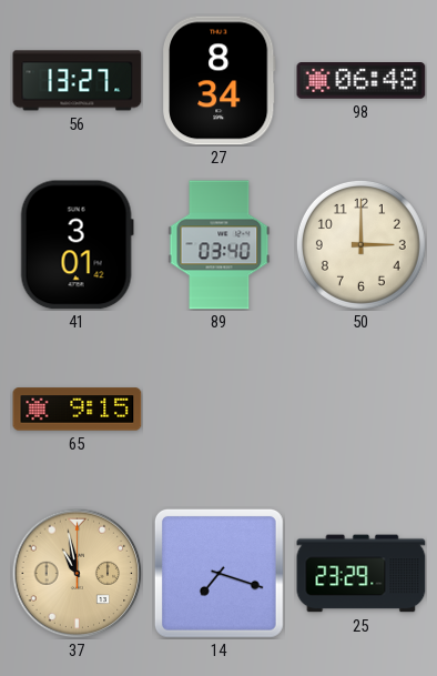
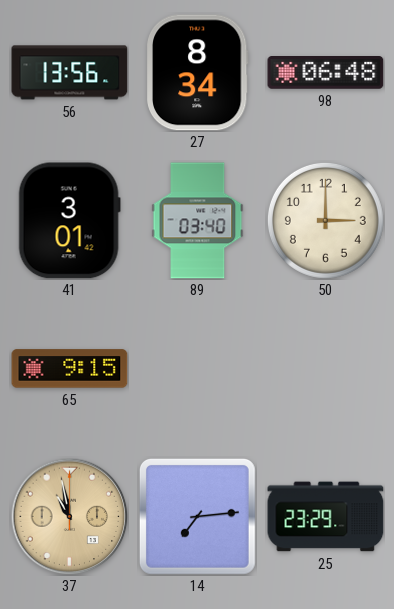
56: 13:27 -> 13:56
14: 7:18 -> 7:14
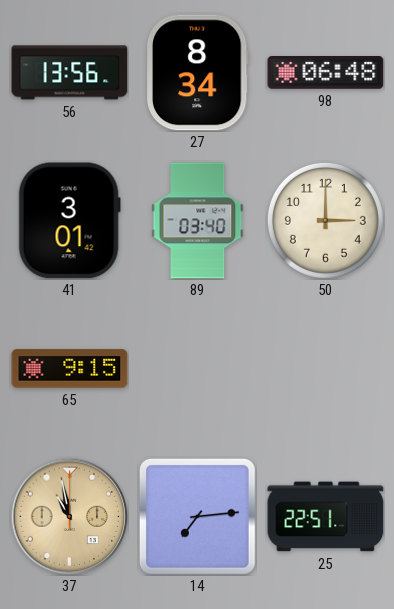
25: 23:29 -> 22:51
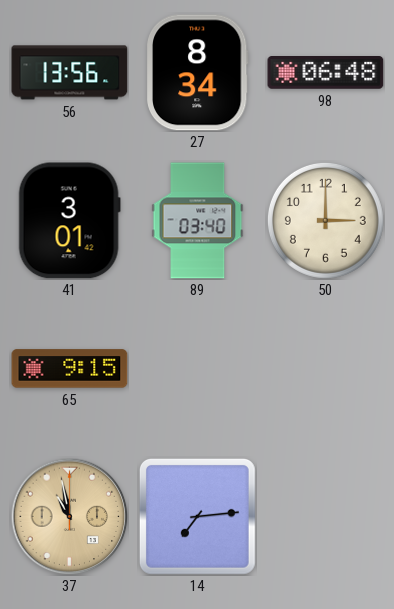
25: 22:51 -> none
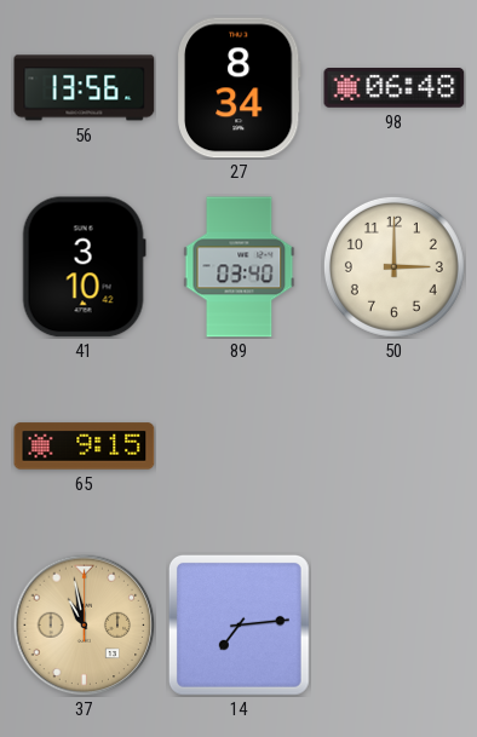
41: 3:01 -> 3:10
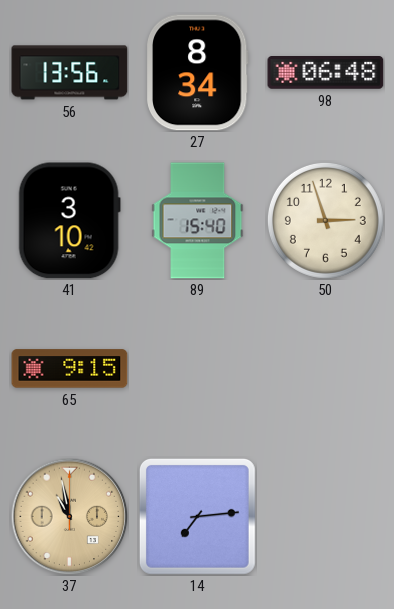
89: 03:40 -> 15:40
50: 3:00 -> 2:57
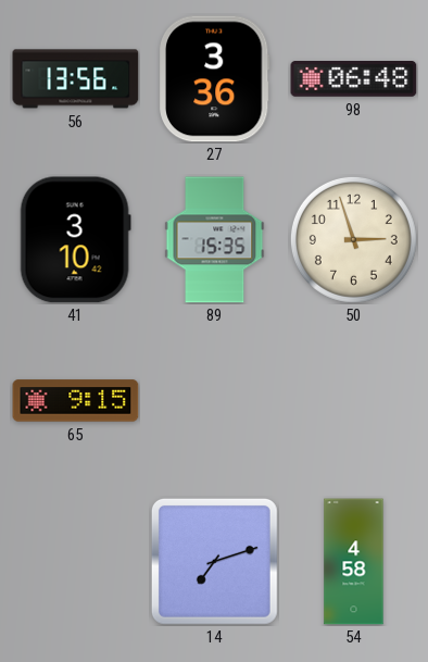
27: 8:34 -> 3:36
89: 15:40 -> 15:35
37: 10:58 -> none
14: 7:14 -> 7:12
54: none -> 4:58
